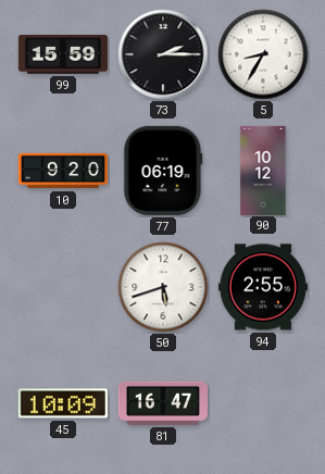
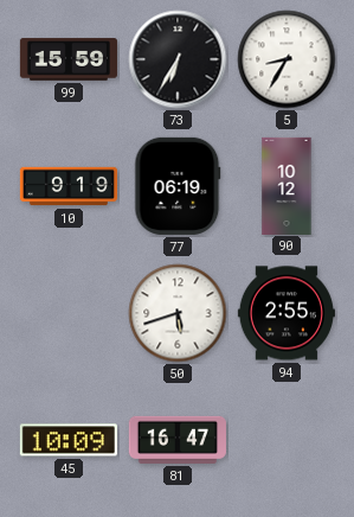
73: 2:15 -> 6:35
10: 9:20 -> 9:19
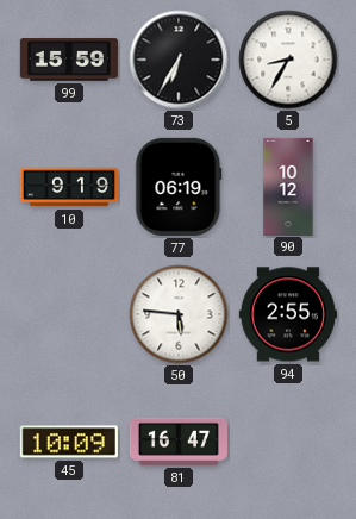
50: 5:42 -> 5:46
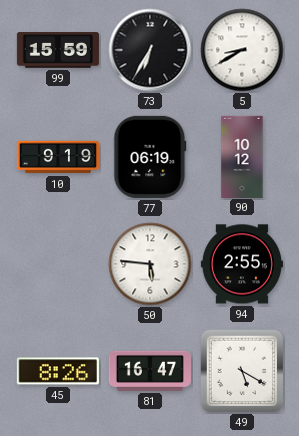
5: 8:35 -> 8:40
45: 10:09 -> 8:26
49: none -> 5:20
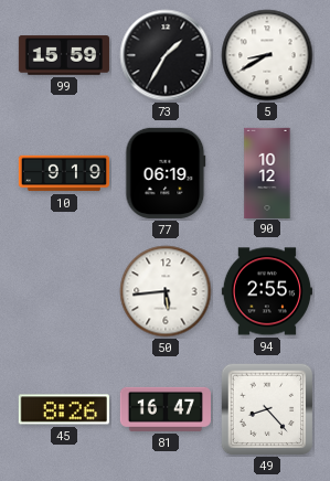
73: 6:35 -> 1:35
50: 5:46 -> 5:44
49: 5:20 -> 8:23
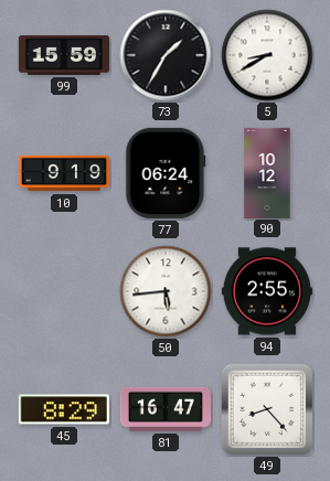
77: 06:19 -> 06:24
45: 8:26 -> 8:29
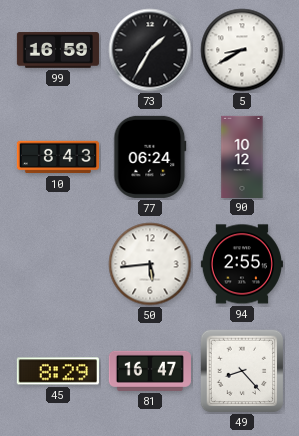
99: 15:59 -> 16:59
10: 9:19 -> 8:43
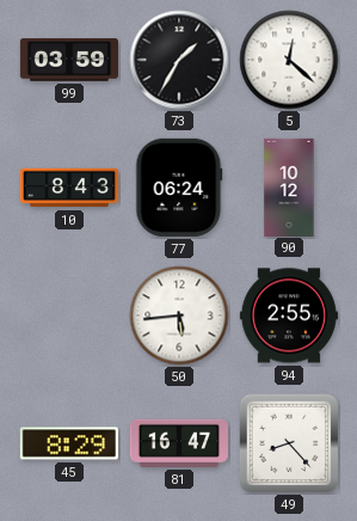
99: 16:59 -> 03:59
5: 8:40 -> 12:22
